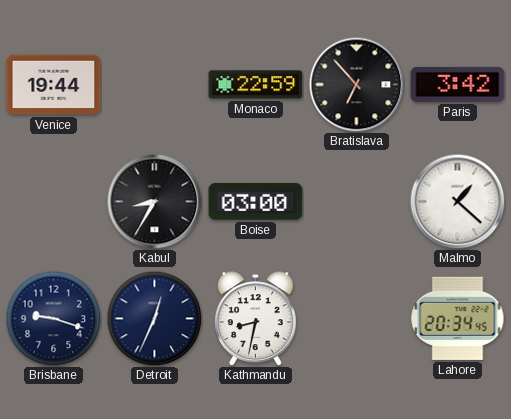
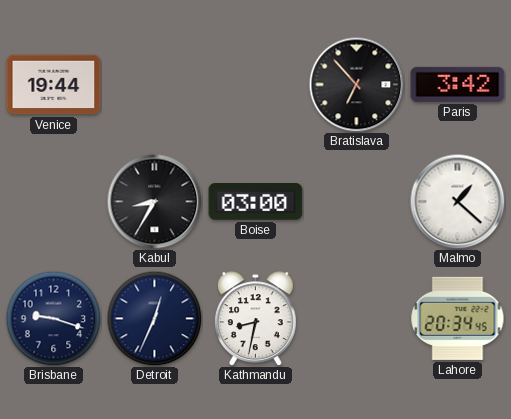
Monaco: 22:59 -> none
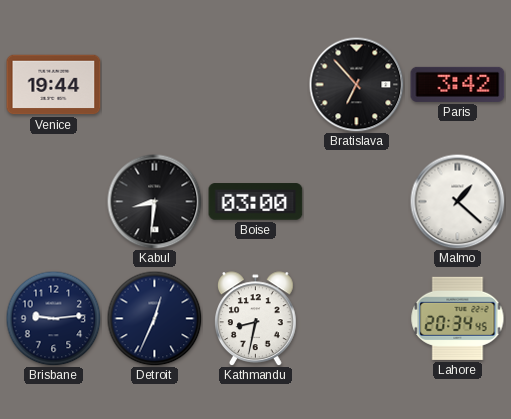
Kabul: 8:35 -> 8:31
Brisbane: 9:18 -> 9:14
